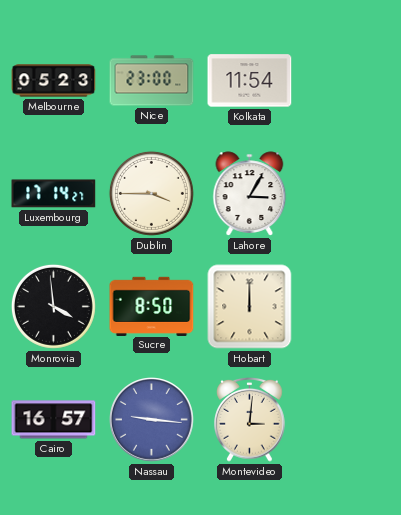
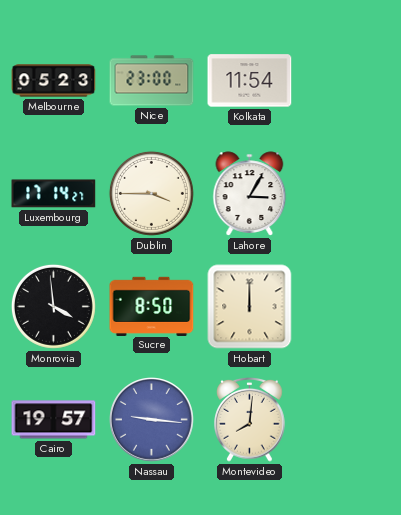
Cairo: 16:57 -> 19:57
Montevideo: 3:01 -> 8:01
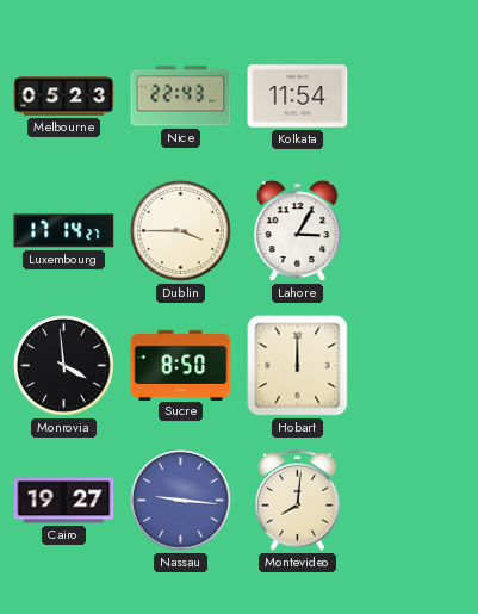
Nice: 23:00 -> 22:43
Cairo: 19:57 -> 19:27
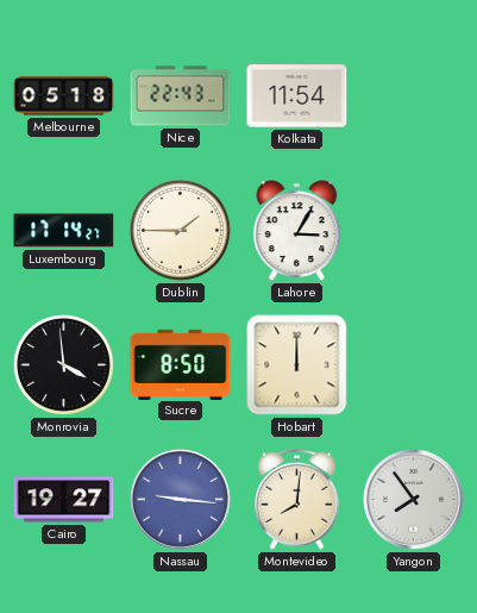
Melbourne: 05:23 -> 05:18
Dublin: 3:45 -> 1:45
Yangon: none -> 7:54
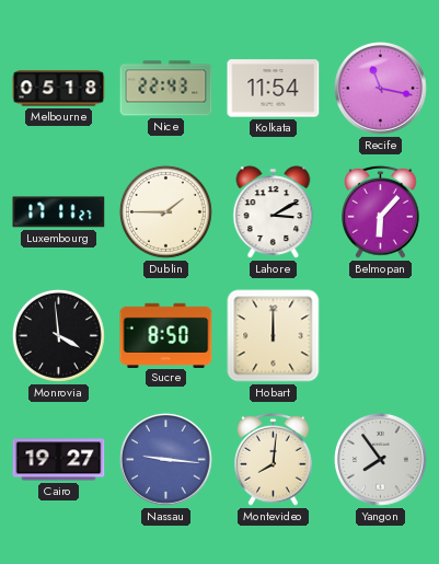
Recife: none -> 11:17
Luxembourg: 17:14 -> 17:11
Lahore: 3:05 -> 3:10
Belmopan: none -> 6:07
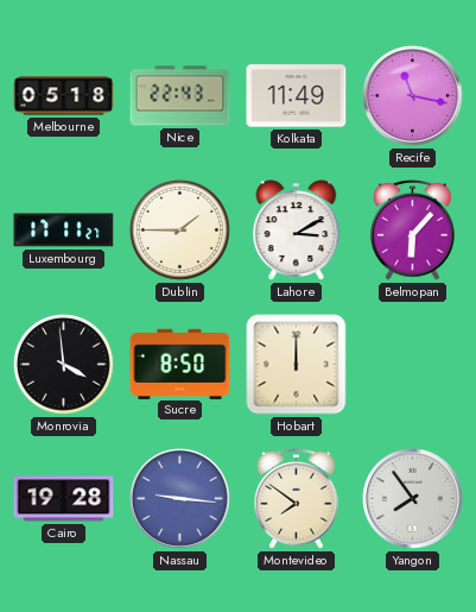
Kolkata: 11:54 -> 11:49
Cairo: 19:27 -> 19:28
Montevideo: 8:01 -> 7:51
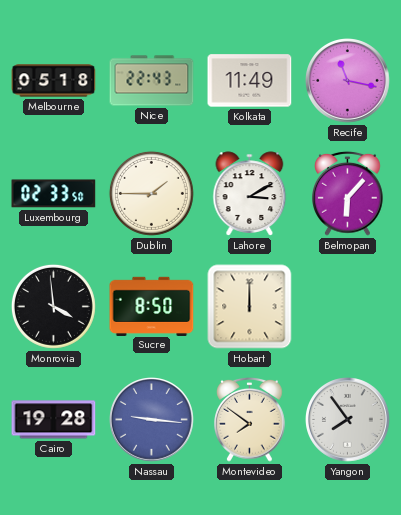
Luxembourg: 17:11 -> 02:33
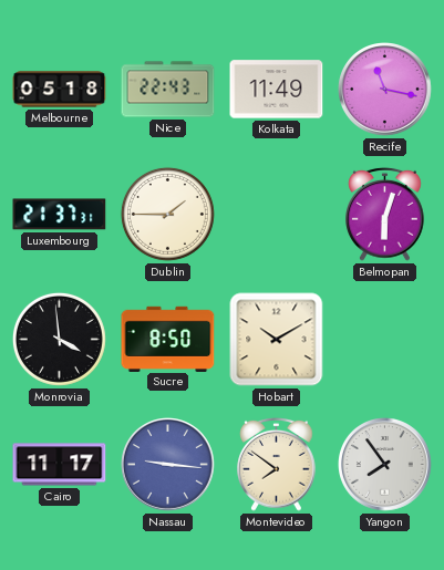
Luxembourg: 02:33 -> 21:37
Lahore: 3:10 -> none
Belmopan: 6:07 -> 6:03
Hobart: 12:00 -> 10:10
Cairo: 19:28 -> 11:17
